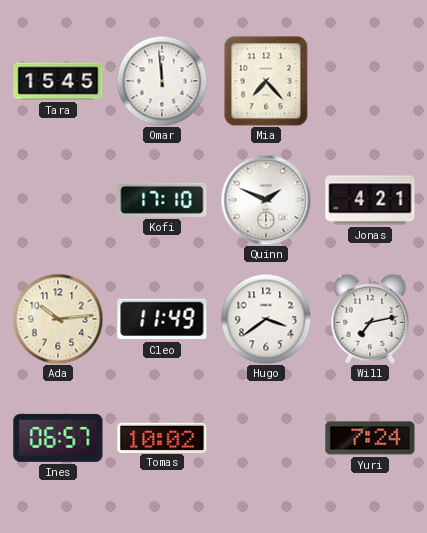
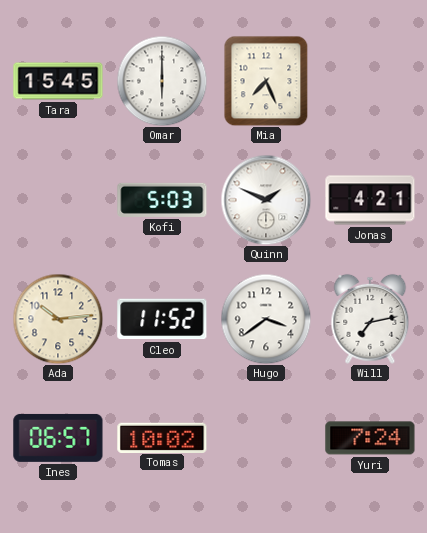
Omar: 11:59 -> 6:00
Mia: 7:23 -> 7:26
Kofi: 17:10 -> 5:03
Cleo: 11:49 -> 11:52
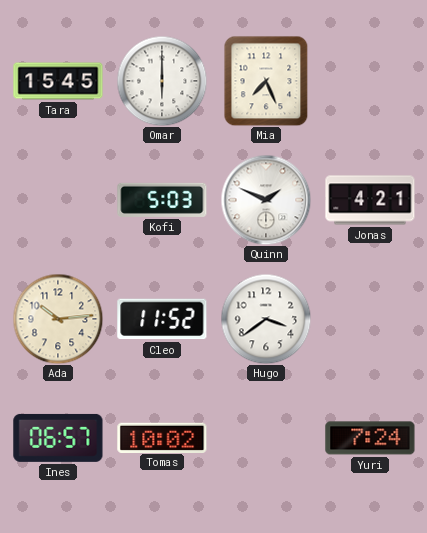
Will: 7:13 -> none
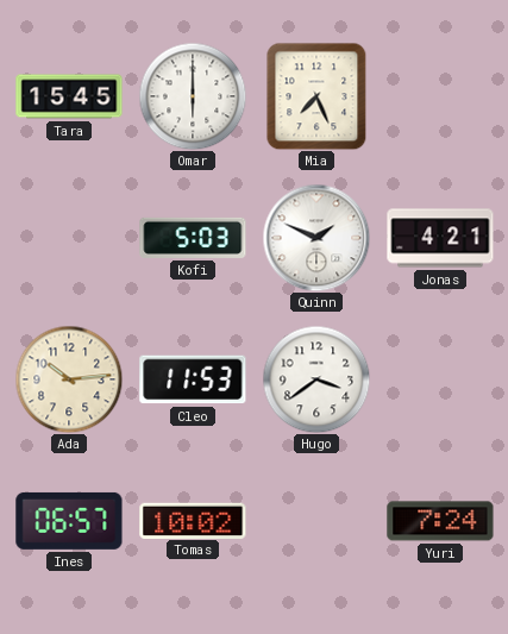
Cleo: 11:52 -> 11:53
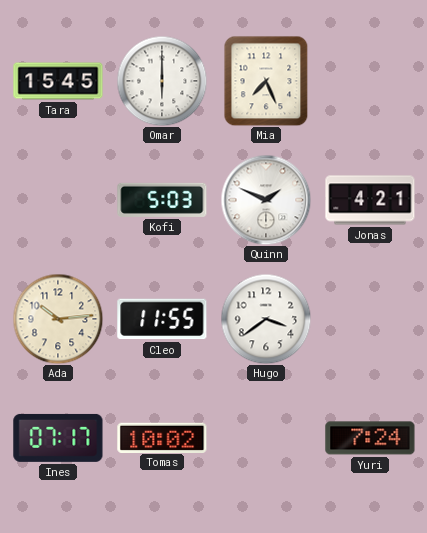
Cleo: 11:53 -> 11:55
Ines: 06:57 -> 07:17
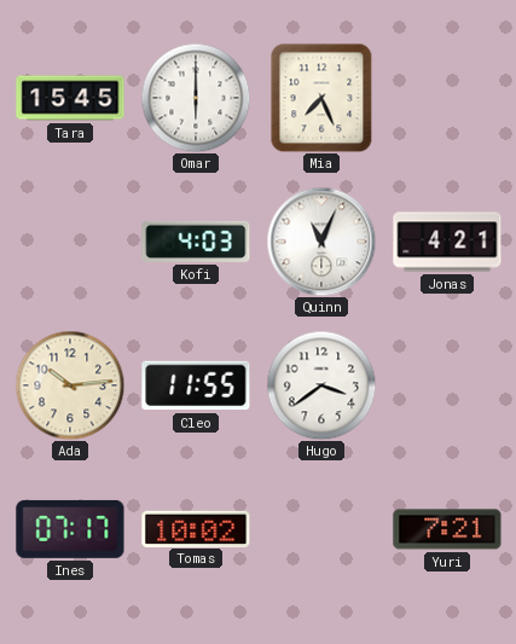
Kofi: 5:03 -> 4:03
Quinn: 1:49 -> 11:04
Yuri: 7:24 -> 7:21
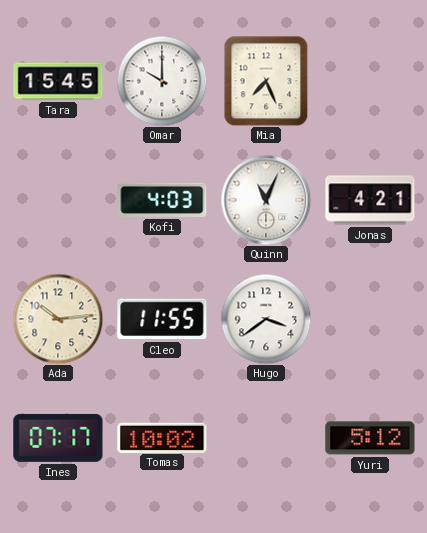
Omar: 6:00 -> 10:00
Yuri: 7:21 -> 5:12
